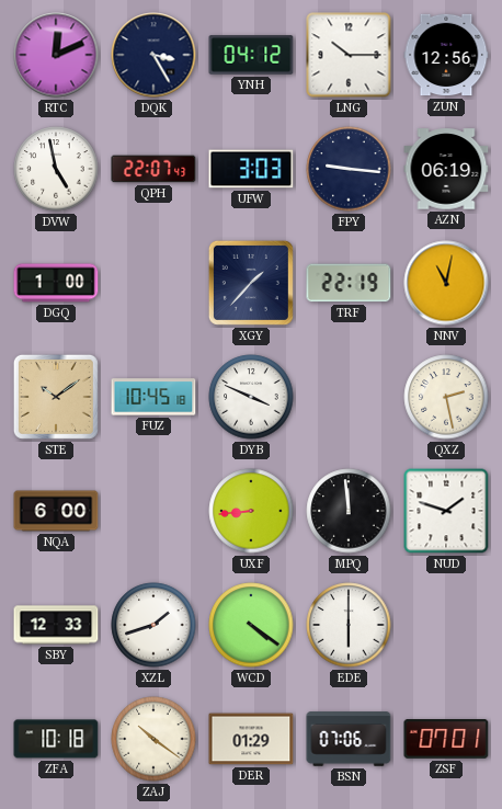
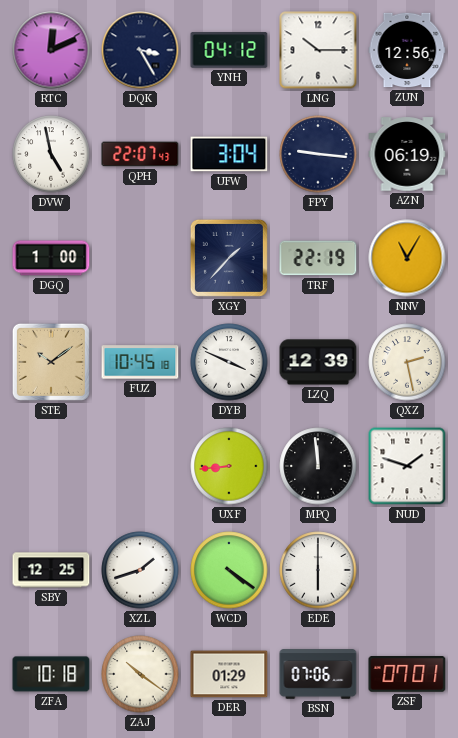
UFW: 3:03 -> 3:04
NNV: 11:02 -> 11:05
LZQ: none -> 12:39
NQA: 6:00 -> none
SBY: 12:33 -> 12:25
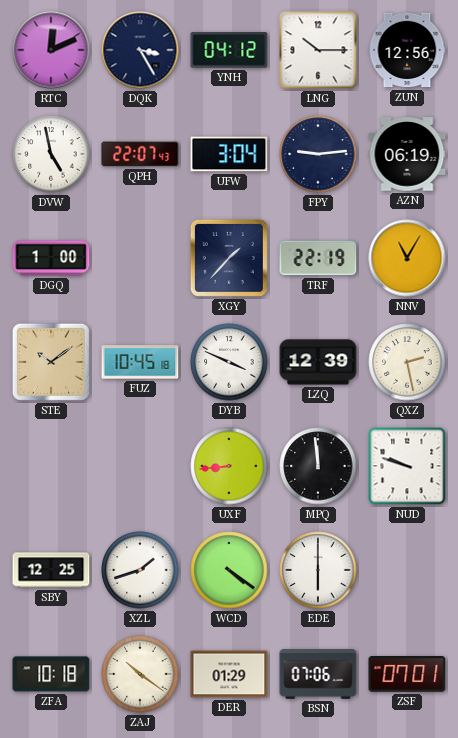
FPY: 9:16 -> 9:14
NUD: 1:48 -> 9:48
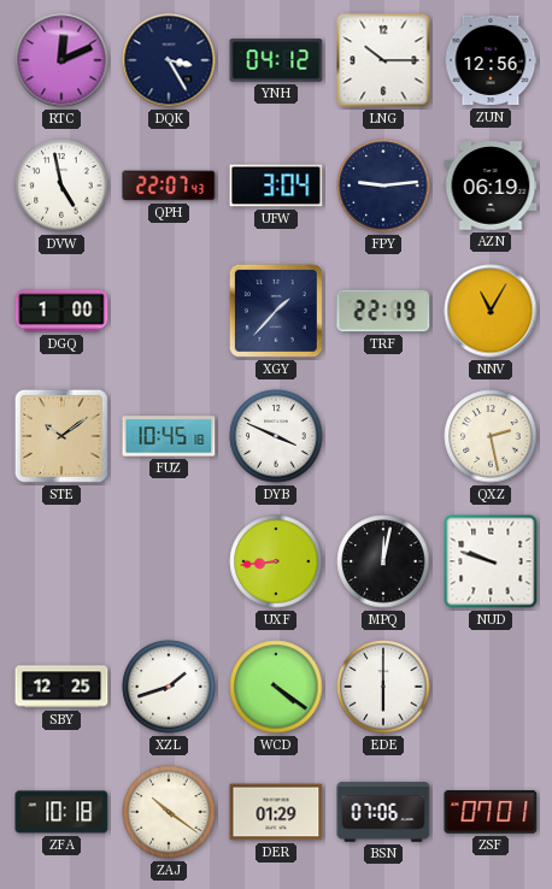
LZQ: 12:39 -> none
MPQ: 11:59 -> 12:02
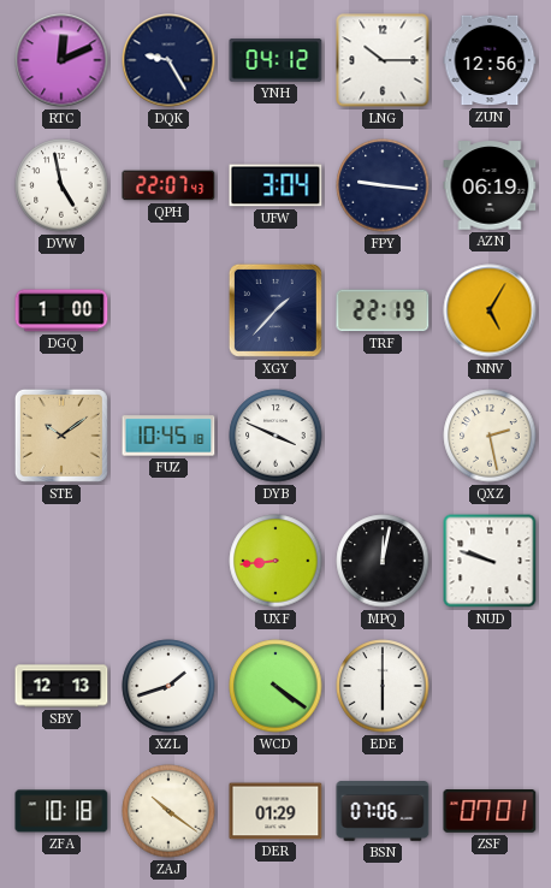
DQK: 3:25 -> 9:25
FPY: 9:14 -> 9:16
NNV: 11:05 -> 5:05
SBY: 12:25 -> 12:13
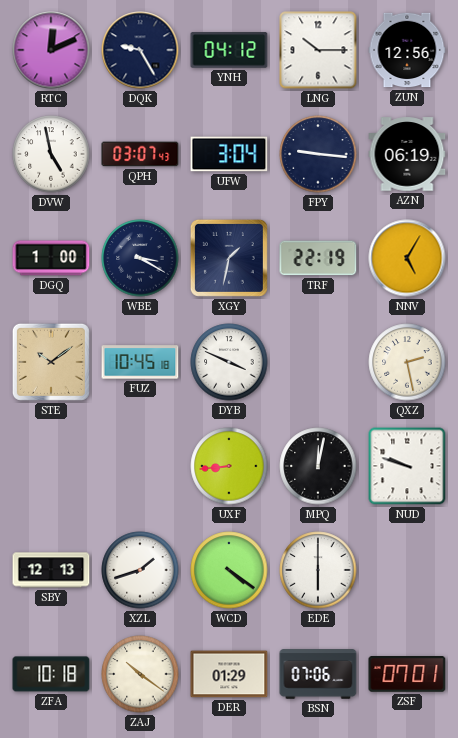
QPH: 22:07 -> 03:07
WBE: none -> 3:20
XGY: 1:37 -> 1:32
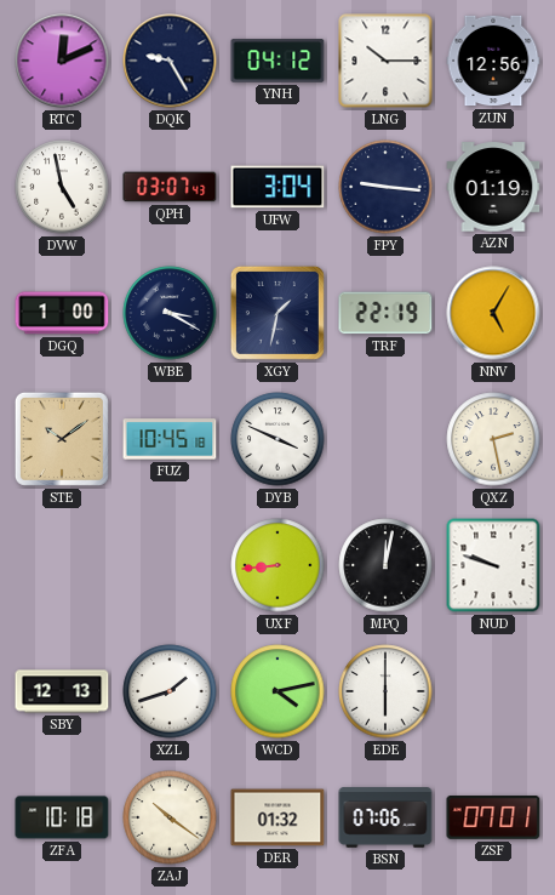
AZN: 06:19 -> 01:19
WCD: 4:21 -> 4:13
DER: 01:29 -> 01:32
